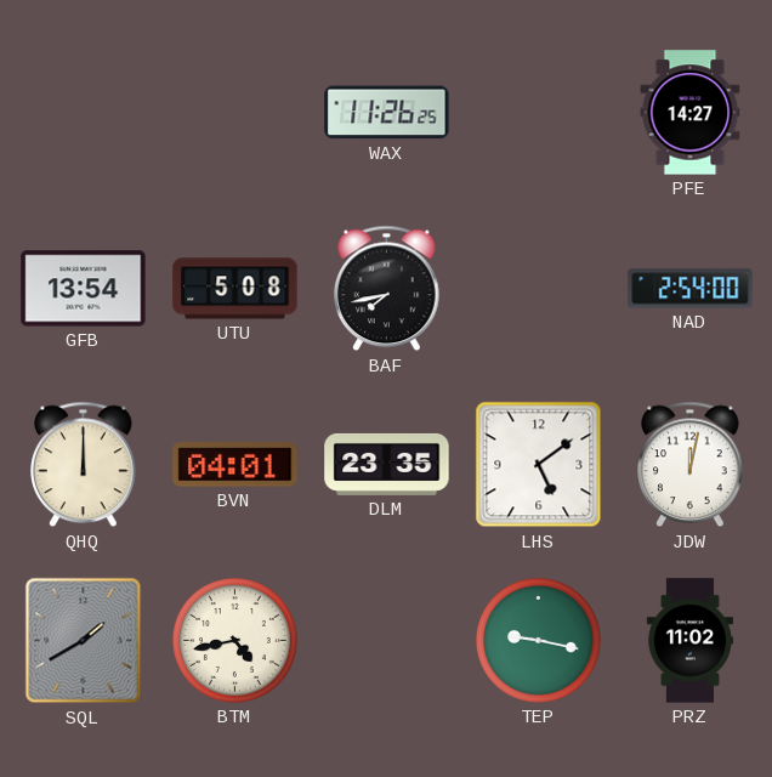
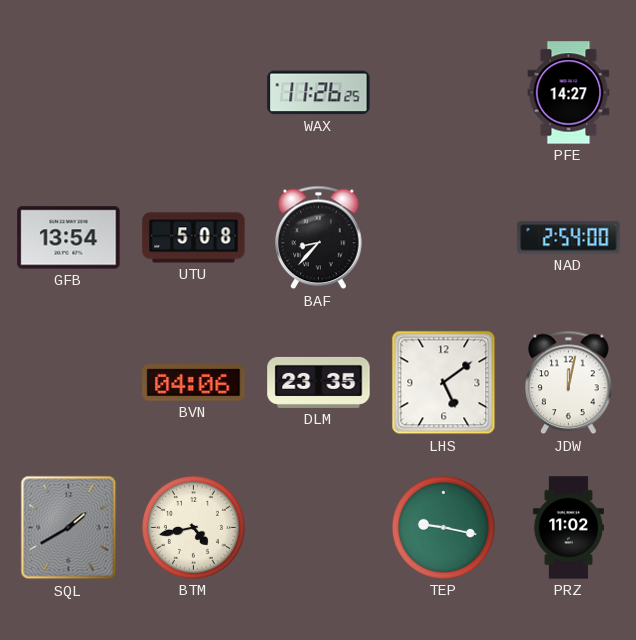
BAF: 7:43 -> 8:37
QHQ: 12:00 -> none
BVN: 04:01 -> 04:06
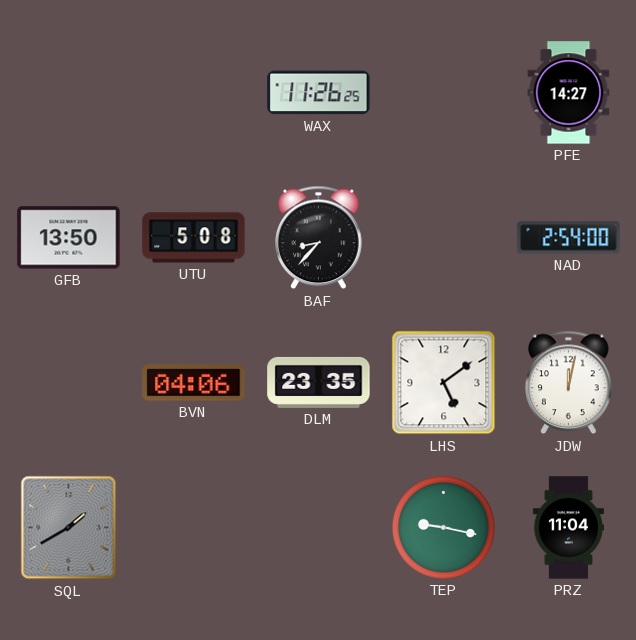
GFB: 13:54 -> 13:50
BTM: 4:43 -> none
PRZ: 11:02 -> 11:04
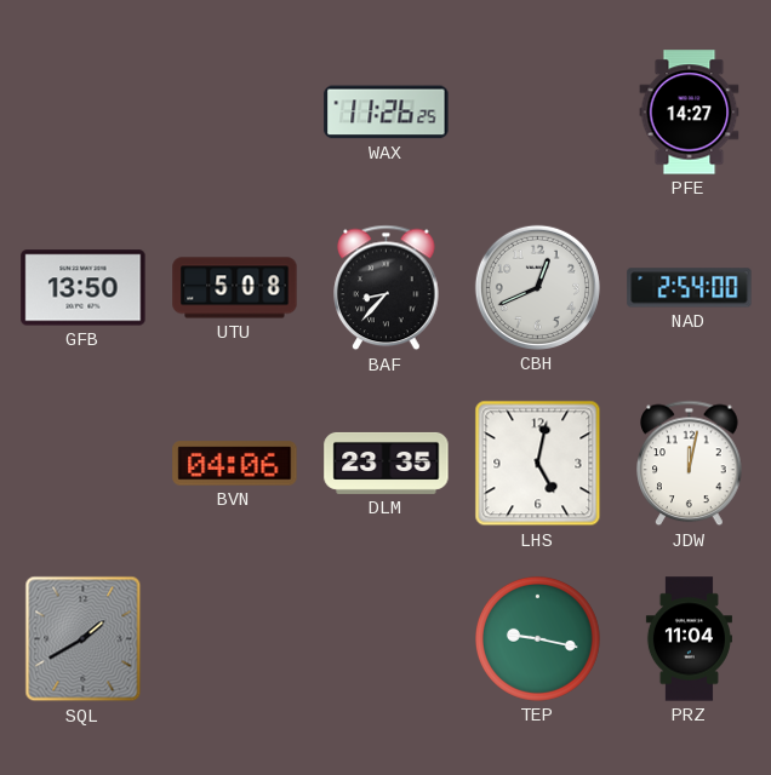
CBH: none -> 12:41
LHS: 5:09 -> 5:02
